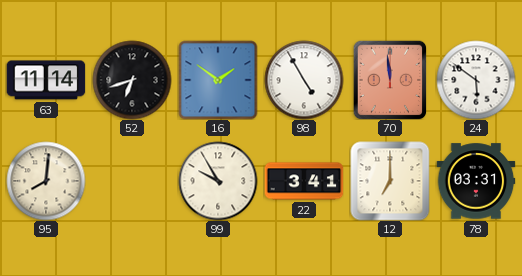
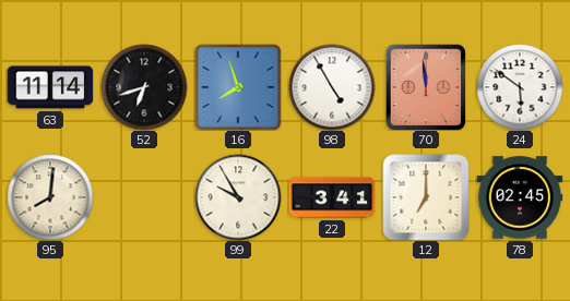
16: 1:51 -> 7:57
78: 03:31 -> 02:45
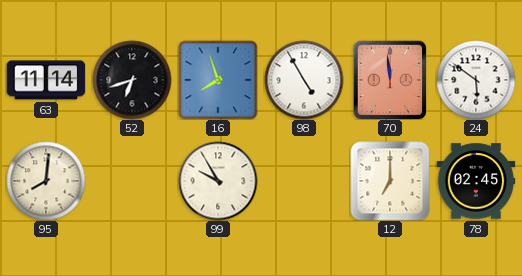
22: 3:41 -> none
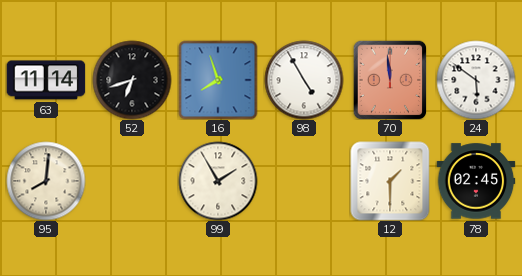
99: 9:55 -> 1:55
12: 7:00 -> 1:30
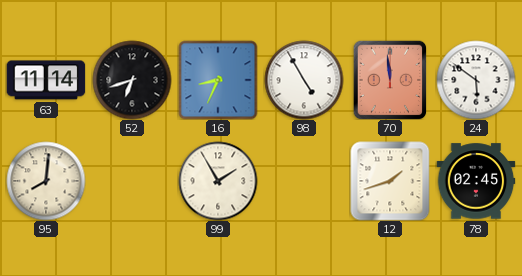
16: 7:57 -> 8:34
12: 1:30 -> 1:42
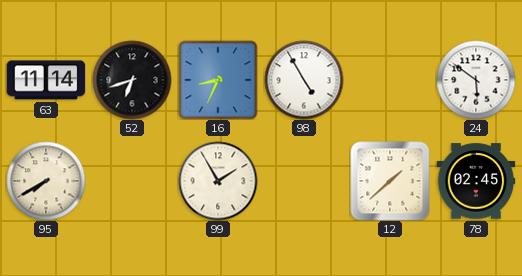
70: 11:59 -> none
95: 8:01 -> 7:40
12: 1:42 -> 1:38
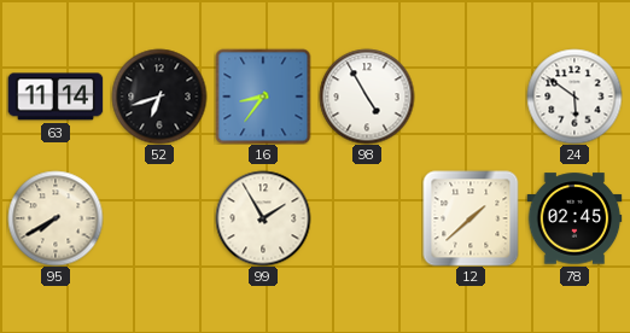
16: 8:34 -> 8:36
